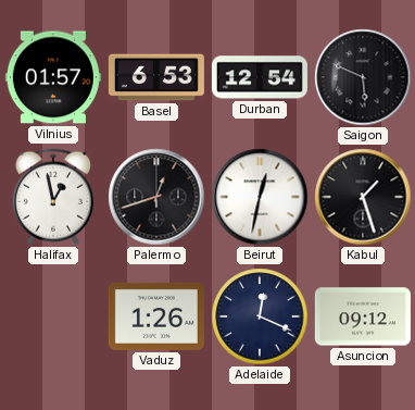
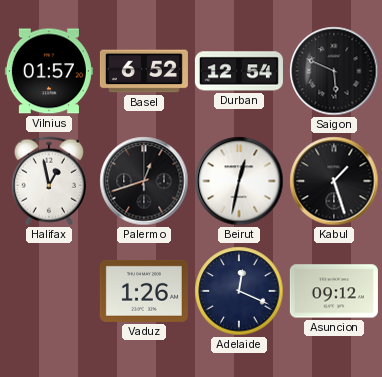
Basel: 6:53 -> 6:52
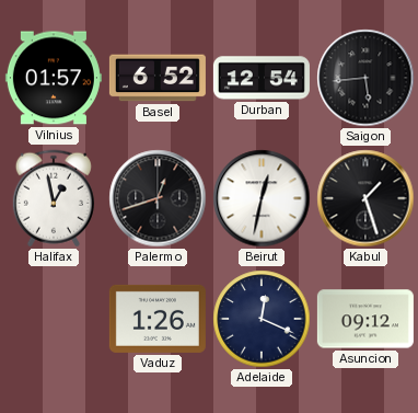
Saigon: 5:49 -> 5:44
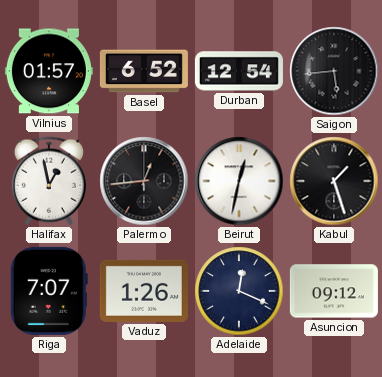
Palermo: 12:42 -> 12:44
Riga: none -> 7:07
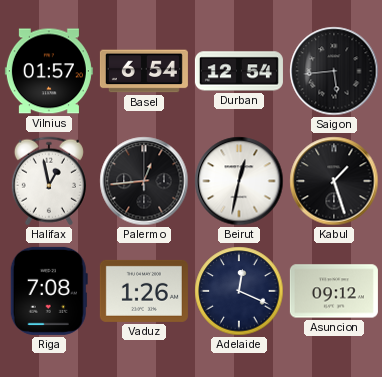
Basel: 6:52 -> 6:54
Riga: 7:07 -> 7:08
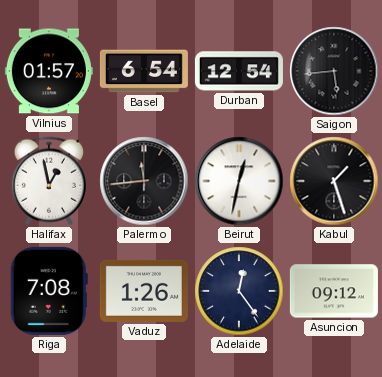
Palermo: 12:44 -> 11:44
Adelaide: 12:19 -> 12:24
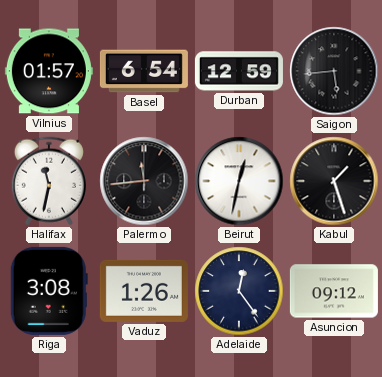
Durban: 12:54 -> 12:59
Halifax: 12:58 -> 11:32
Riga: 7:08 -> 3:08
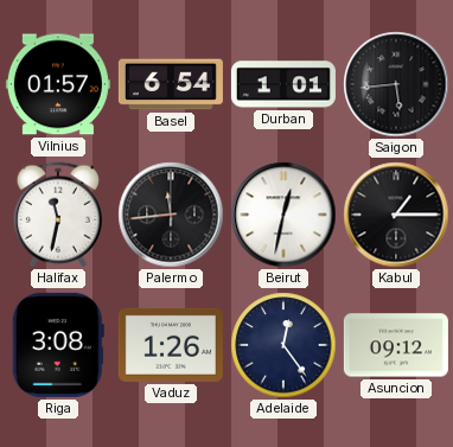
Durban: 12:59 -> 1:01
Kabul: 1:27 -> 1:15
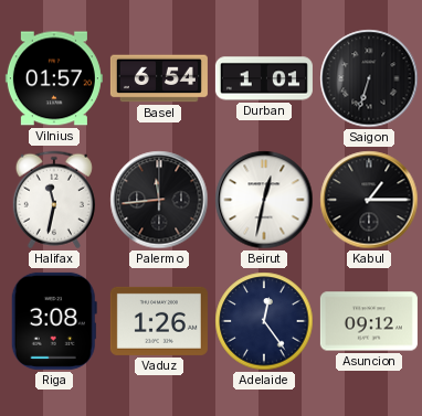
Saigon: 5:44 -> 6:33
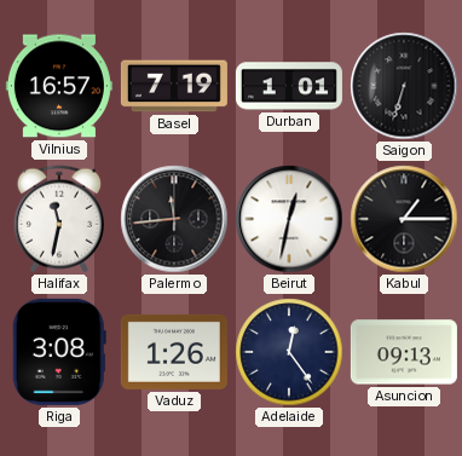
Vilnius: 01:57 -> 16:57
Basel: 6:54 -> 7:19
Asuncion: 09:12 -> 09:13
